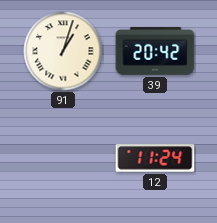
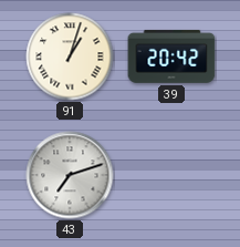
43: none -> 7:12
12: 11:24 -> none
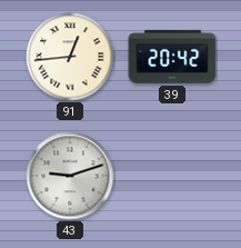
91: 1:03 -> 12:44
43: 7:12 -> 9:12
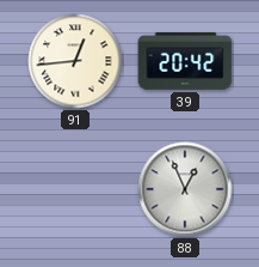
43: 9:12 -> none
88: none -> 12:56
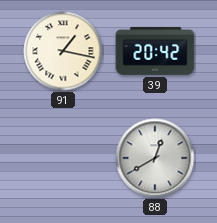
91: 12:44 -> 1:17
88: 12:56 -> 12:40
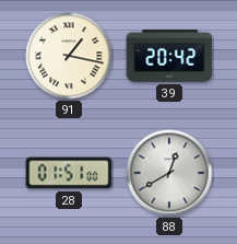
28: none -> 01:51
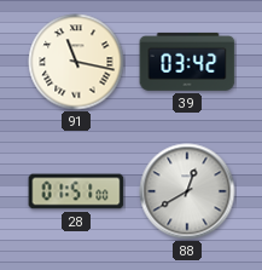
91: 1:17 -> 11:17
39: 20:42 -> 03:42
